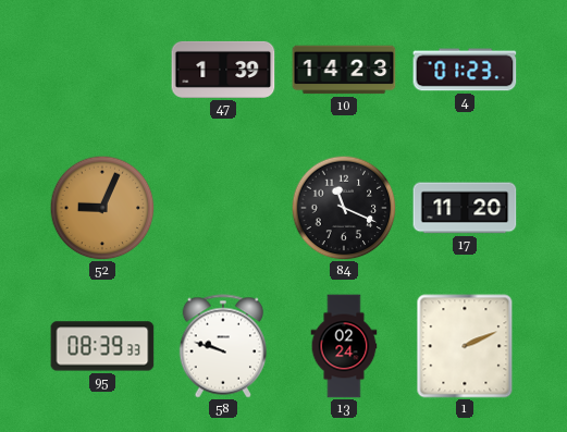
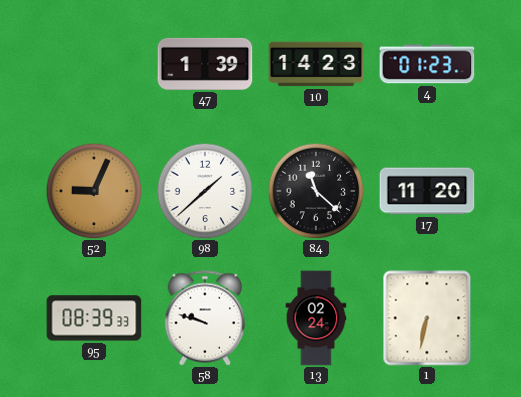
98: none -> 1:38
84: 11:19 -> 11:22
1: 2:11 -> 6:32
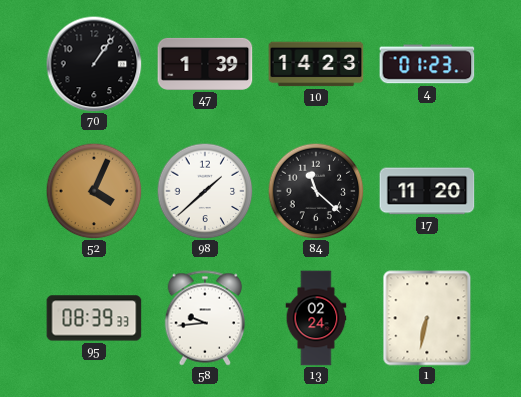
70: none -> 1:06
52: 9:04 -> 4:04
58: 9:48 -> 9:44
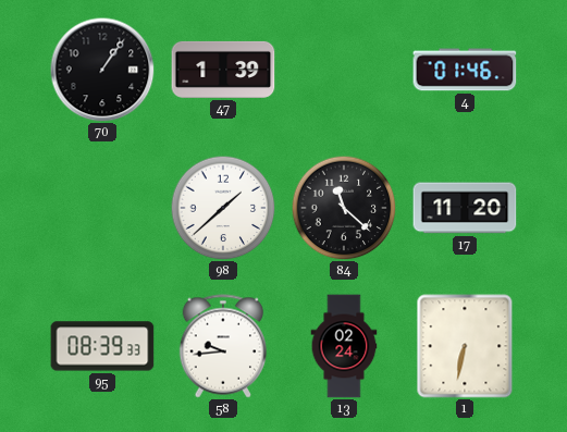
10: 14:23 -> none
4: 01:23 -> 01:46
52: 4:04 -> none
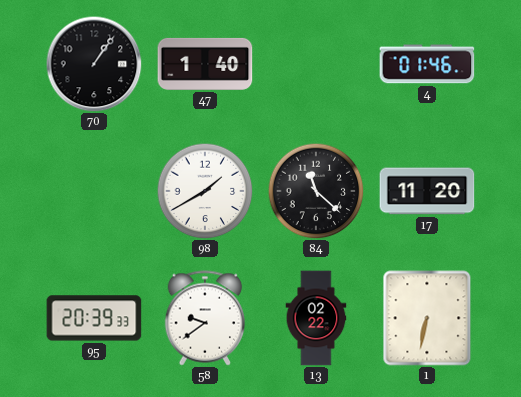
47: 1:39 -> 1:40
98: 1:38 -> 1:40
95: 08:39 -> 20:39
58: 9:44 -> 9:39
13: 02:24 -> 02:22
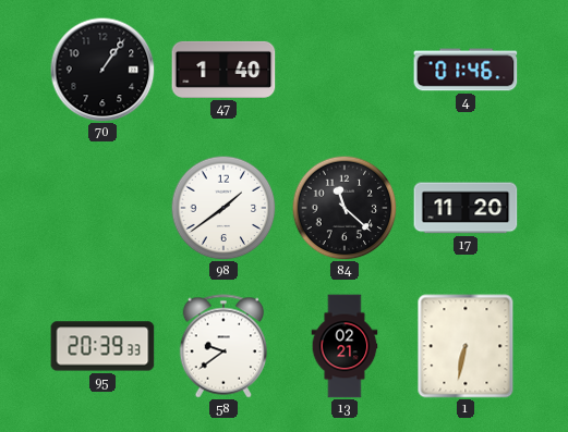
98: 1:40 -> 1:39
13: 02:22 -> 02:21
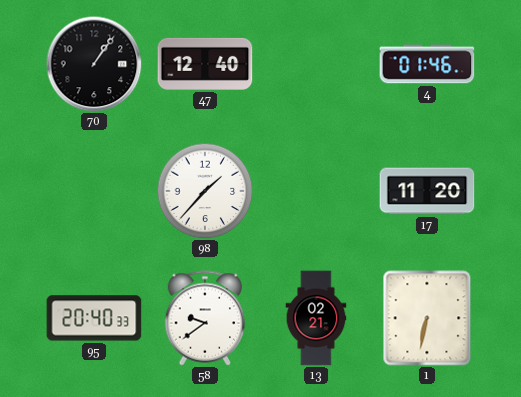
47: 1:40 -> 12:40
98: 1:39 -> 1:37
84: 11:22 -> none
95: 20:39 -> 20:40
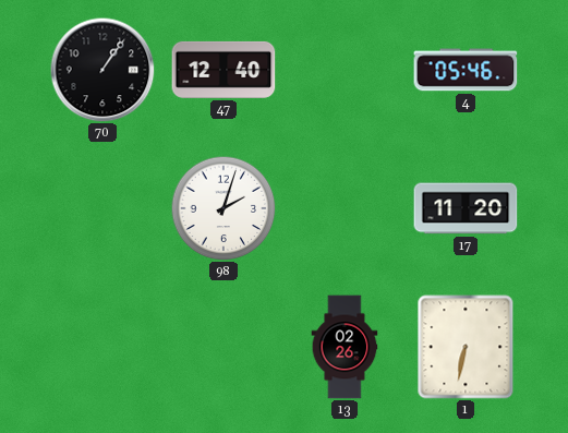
4: 01:46 -> 05:46
98: 1:37 -> 2:03
95: 20:40 -> none
58: 9:39 -> none
13: 02:21 -> 02:26
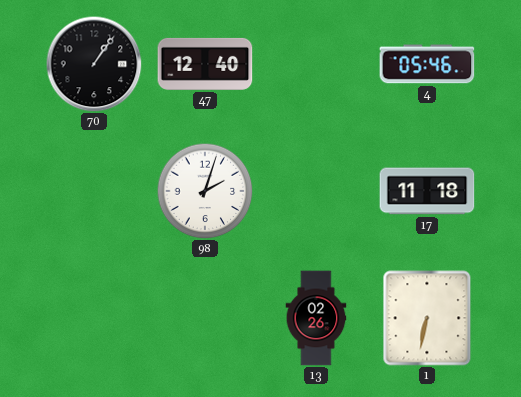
17: 11:20 -> 11:18
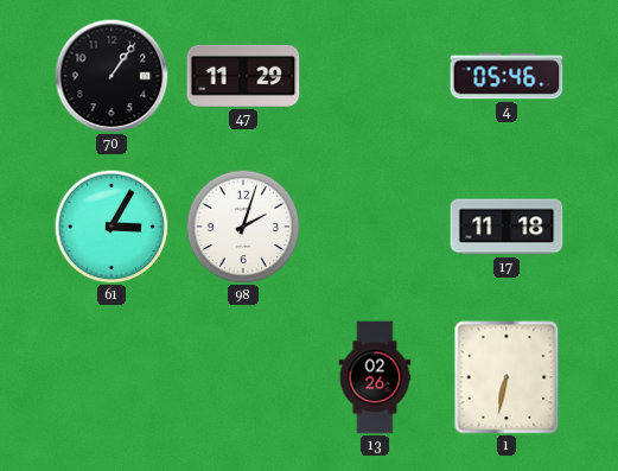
47: 12:40 -> 11:29
61: none -> 3:05
